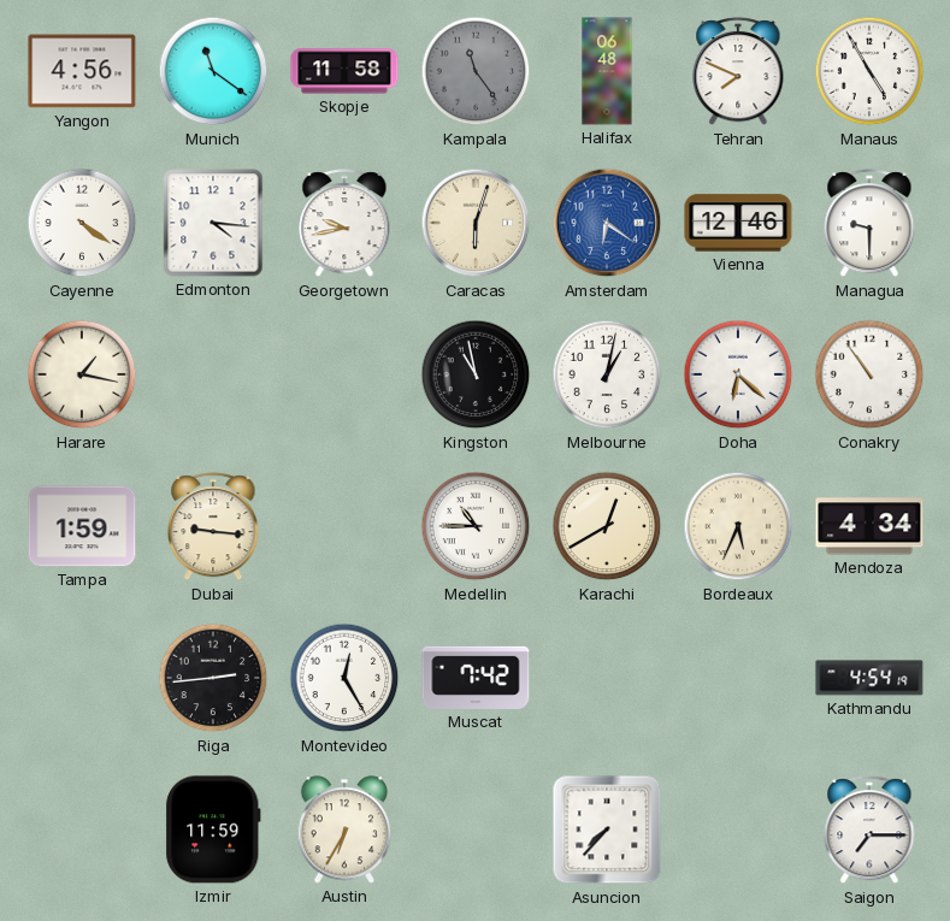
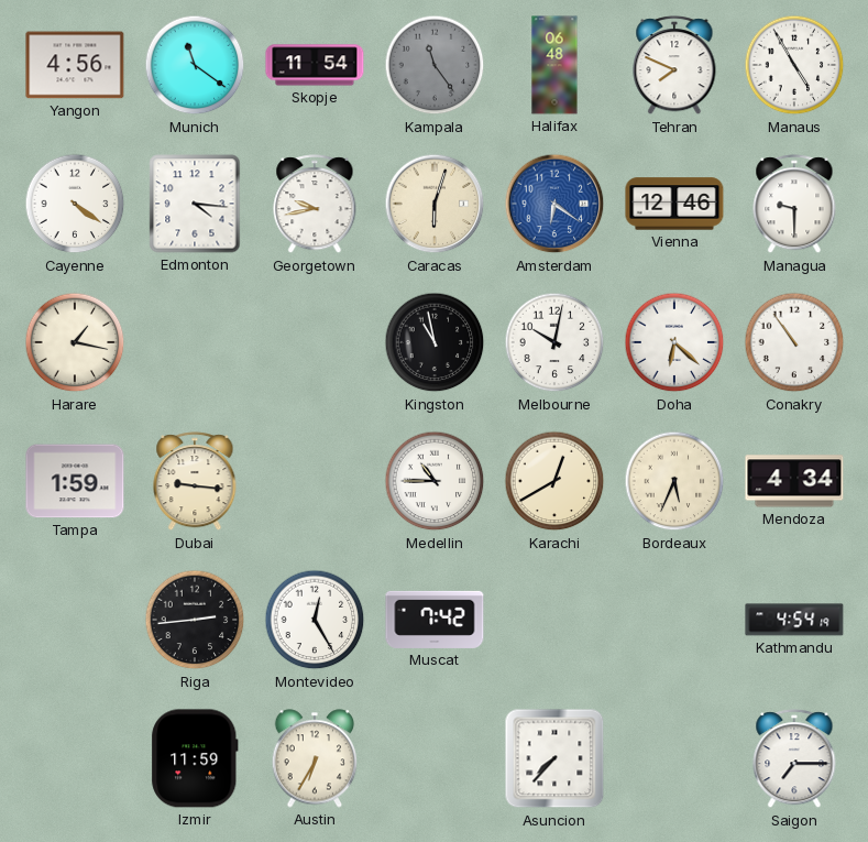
Skopje: 11:58 -> 11:54
Melbourne: 1:02 -> 10:02
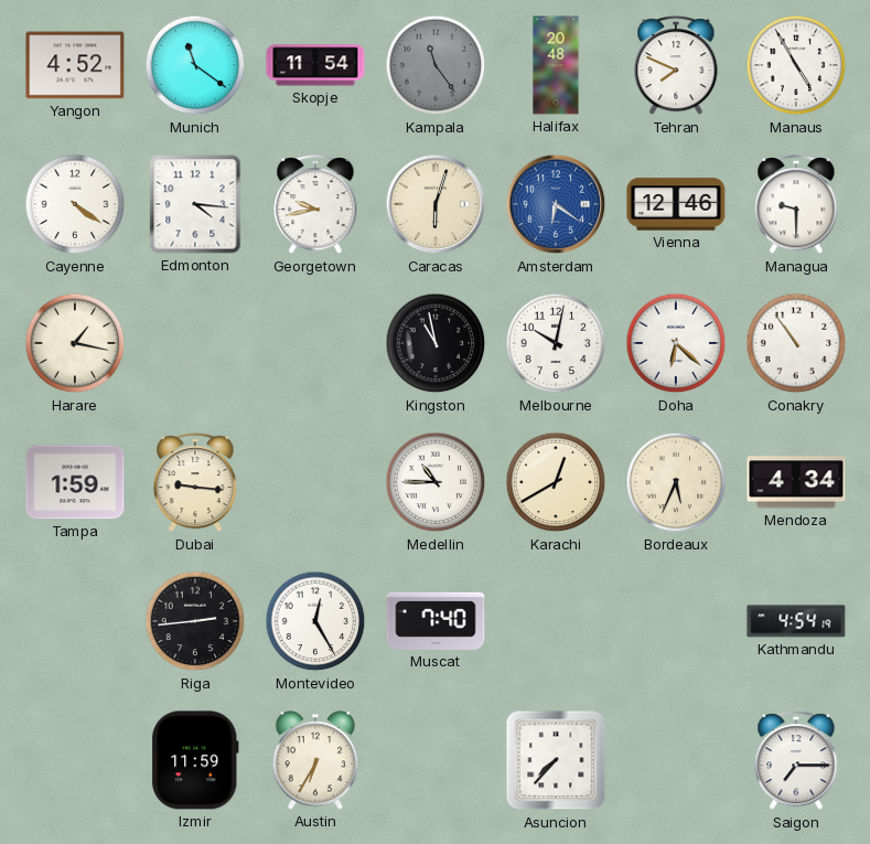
Yangon: 4:56 -> 4:52
Halifax: 06:48 -> 20:48
Muscat: 7:42 -> 7:40
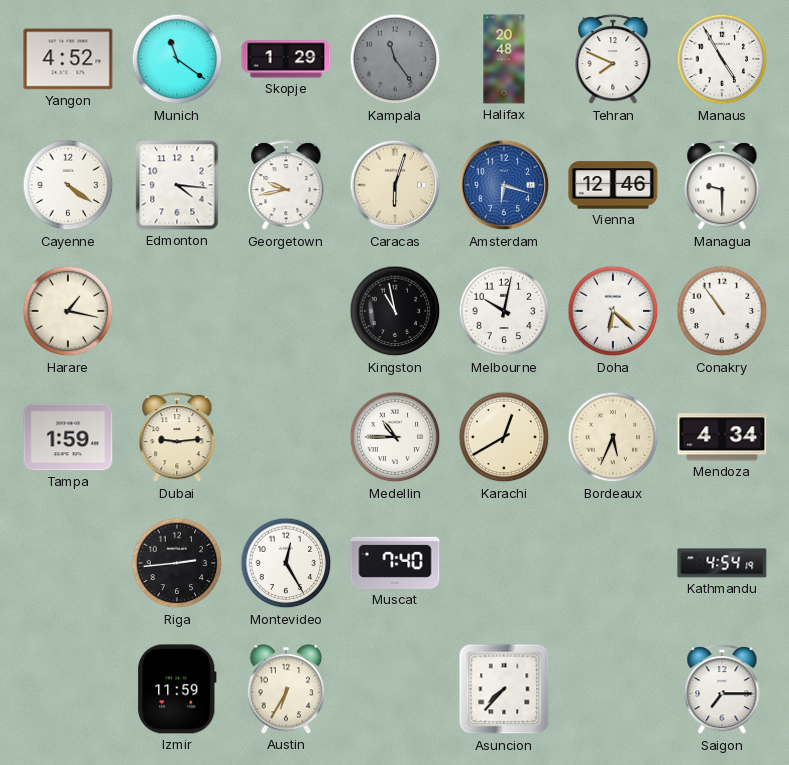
Skopje: 11:54 -> 1:29
Amsterdam: 6:21 -> 6:18
Dubai: 9:16 -> 9:14
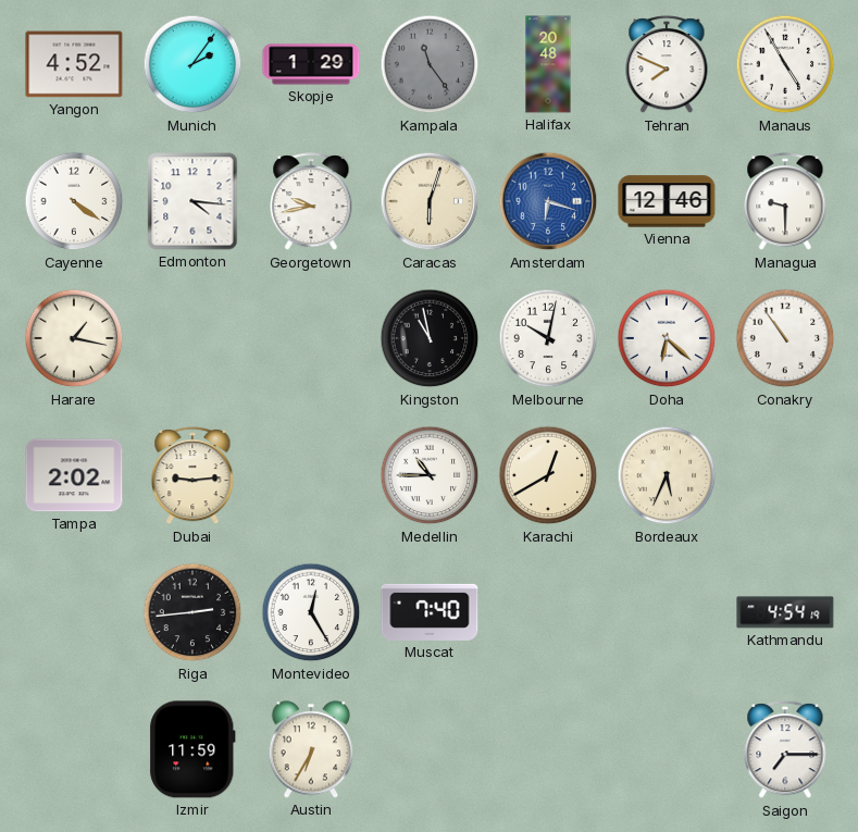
Munich: 11:21 -> 2:06
Tampa: 1:59 -> 2:02
Mendoza: 4:34 -> none
Asuncion: 7:37 -> none
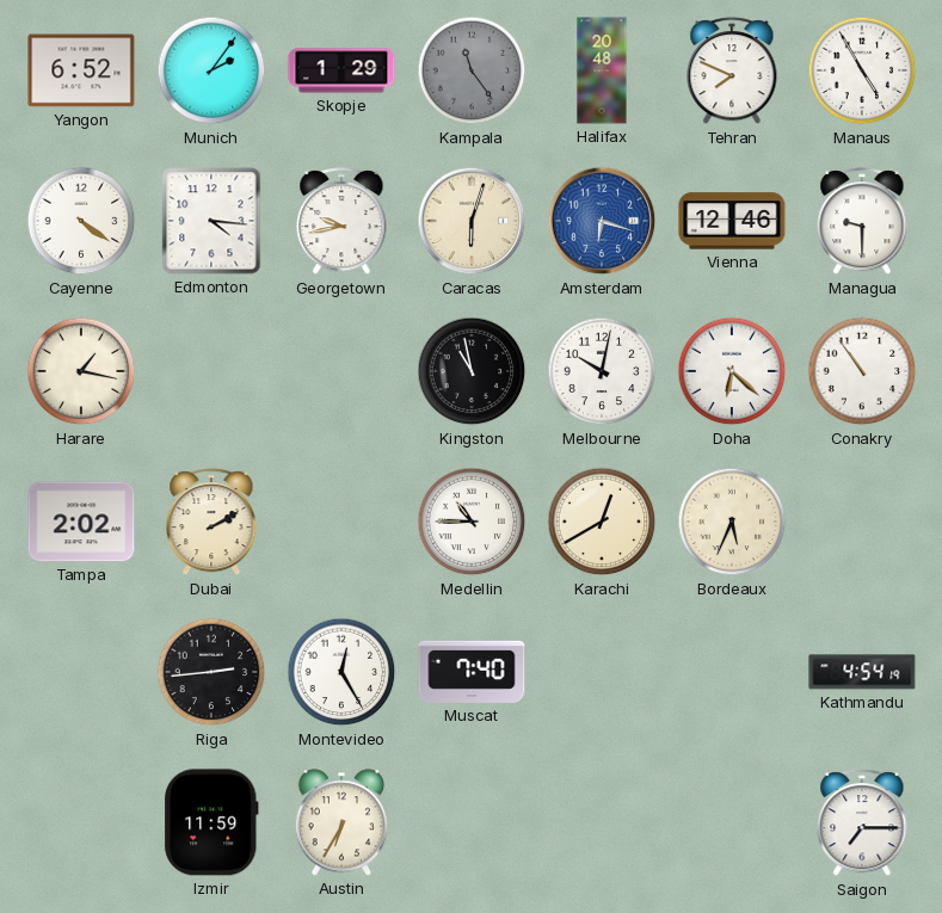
Yangon: 4:52 -> 6:52
Dubai: 9:14 -> 2:10
